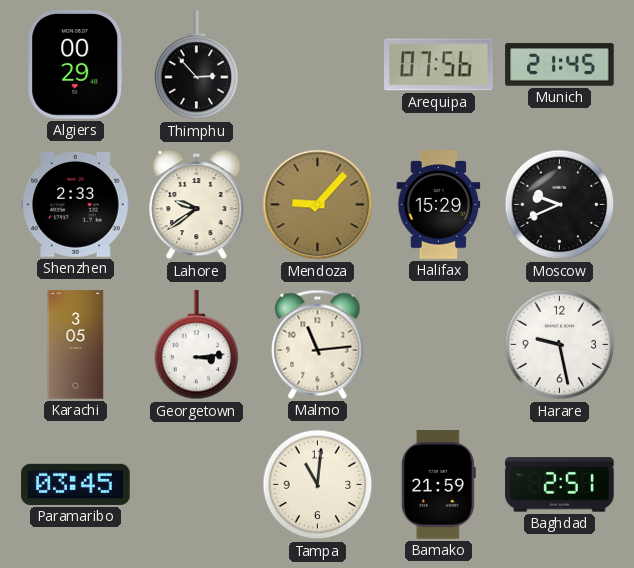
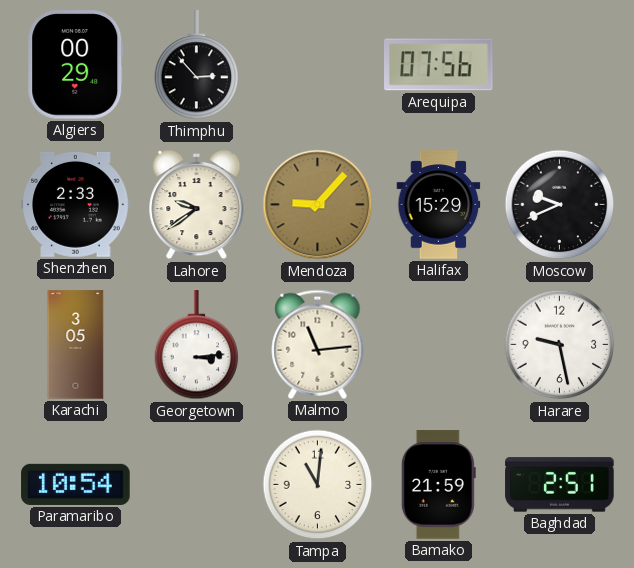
Munich: 21:45 -> none
Paramaribo: 03:45 -> 10:54
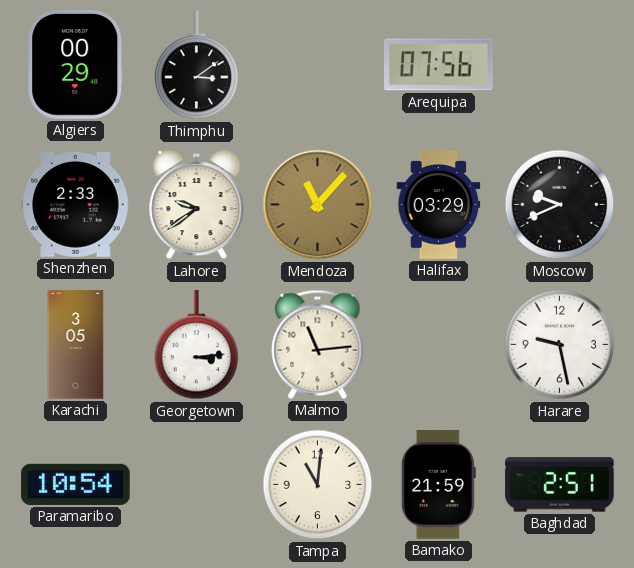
Thimphu: 2:53 -> 3:09
Mendoza: 9:07 -> 11:07
Halifax: 15:29 -> 03:29
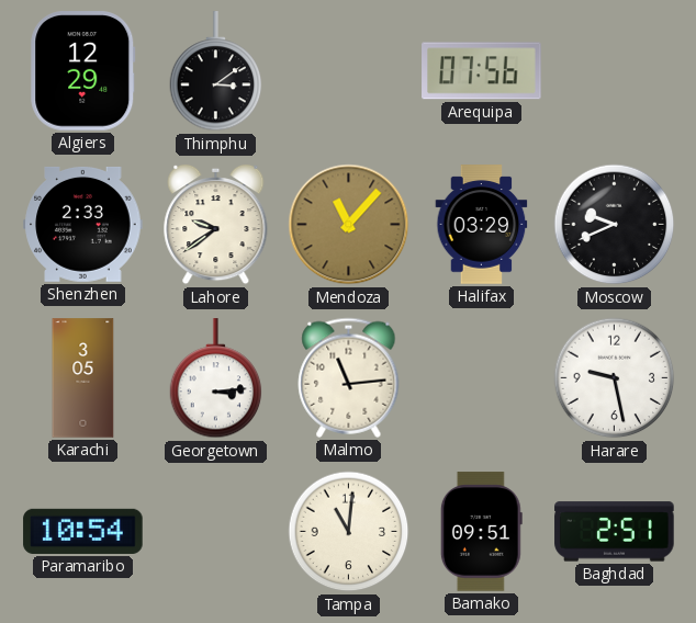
Algiers: 00:29 -> 12:29
Bamako: 21:59 -> 09:51
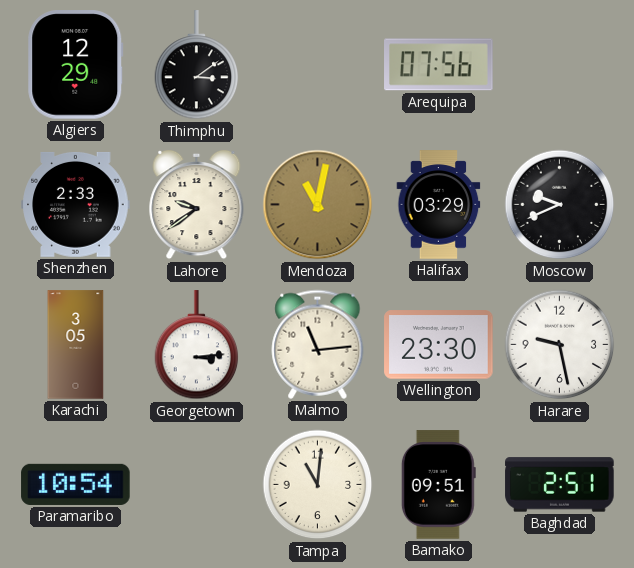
Mendoza: 11:07 -> 11:02
Wellington: none -> 23:30
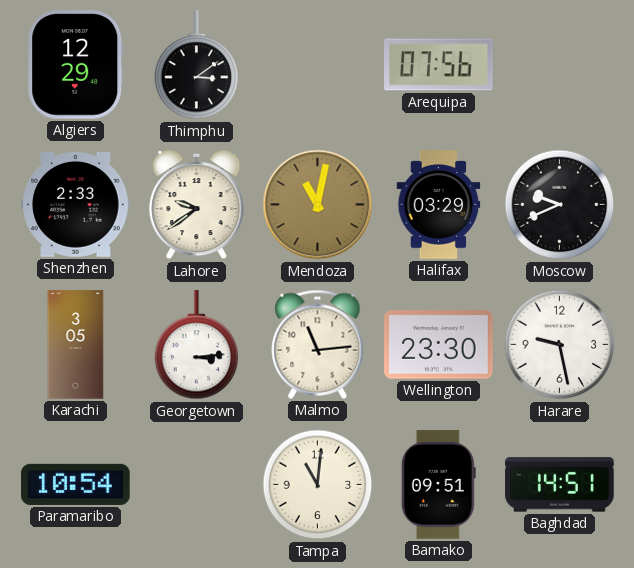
Baghdad: 2:51 -> 14:51
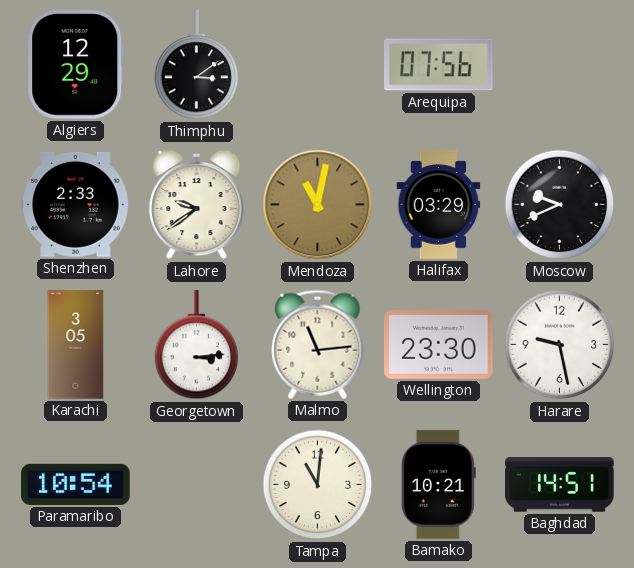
Bamako: 09:51 -> 10:21
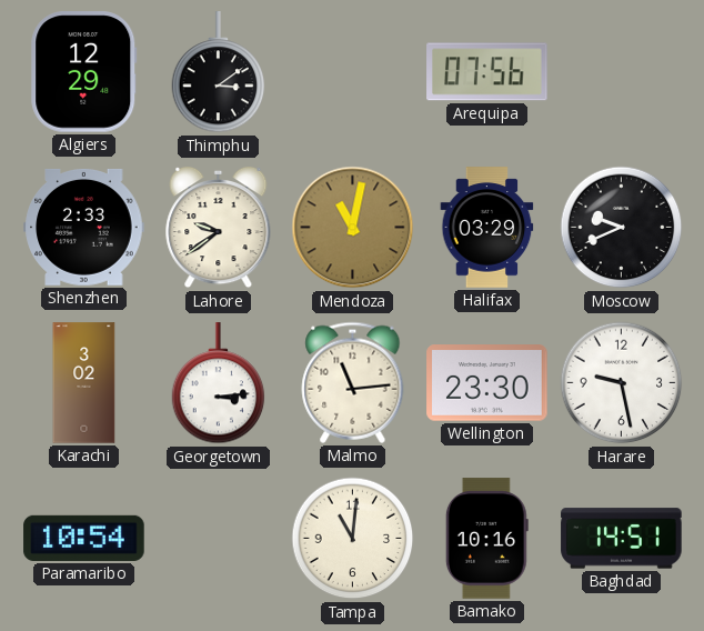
Karachi: 3:05 -> 3:02
Bamako: 10:21 -> 10:16
